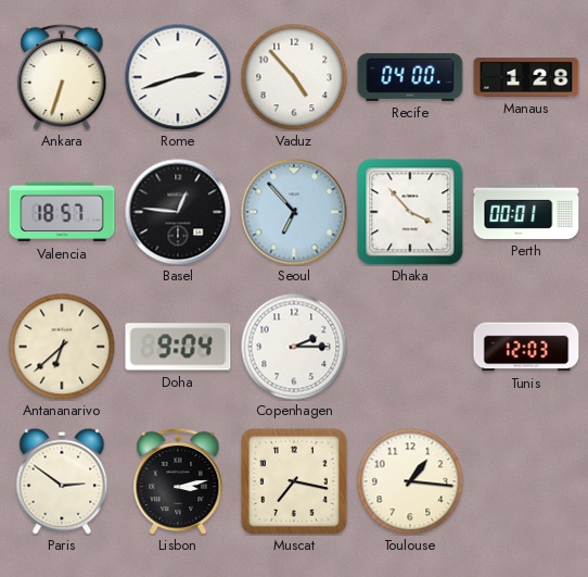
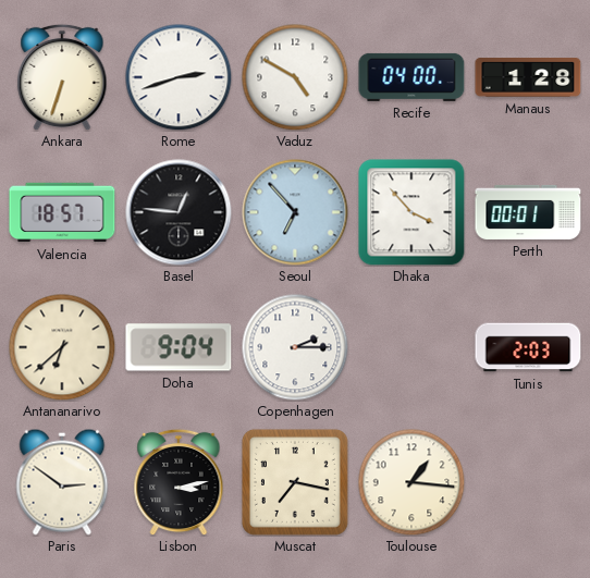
Vaduz: 4:53 -> 4:50
Tunis: 12:03 -> 2:03
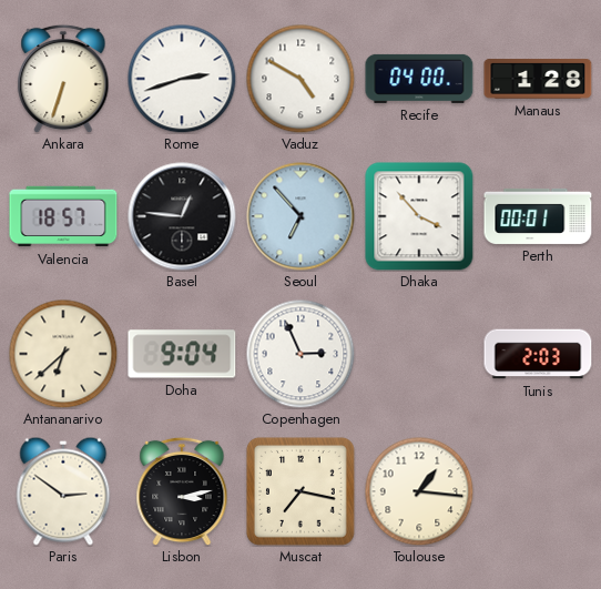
Copenhagen: 2:15 -> 2:56
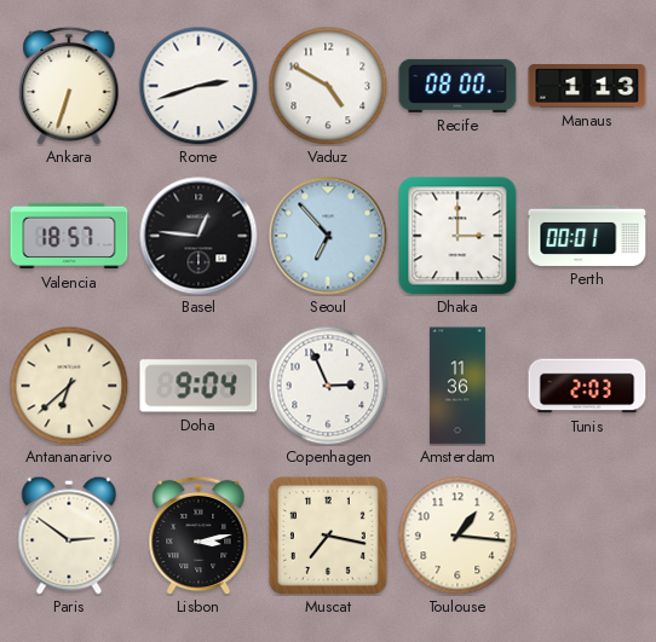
Recife: 04:00 -> 08:00
Manaus: 1:28 -> 1:13
Dhaka: 3:53 -> 3:00
Amsterdam: none -> 11:36
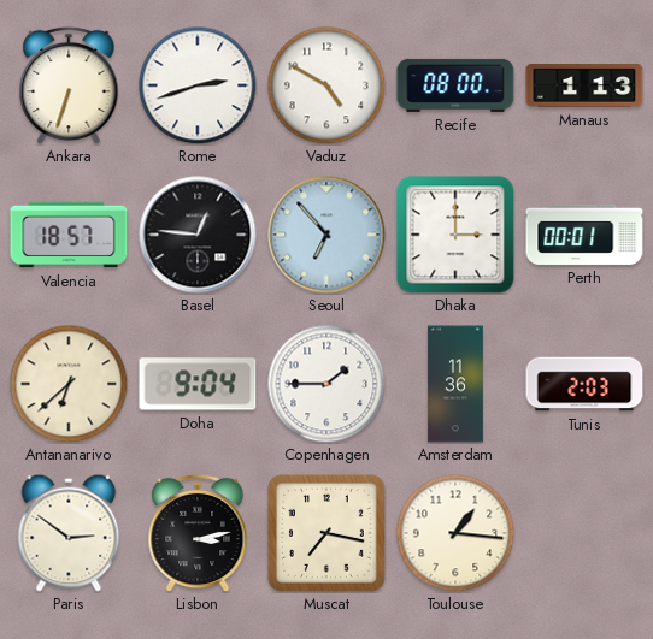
Copenhagen: 2:56 -> 1:45
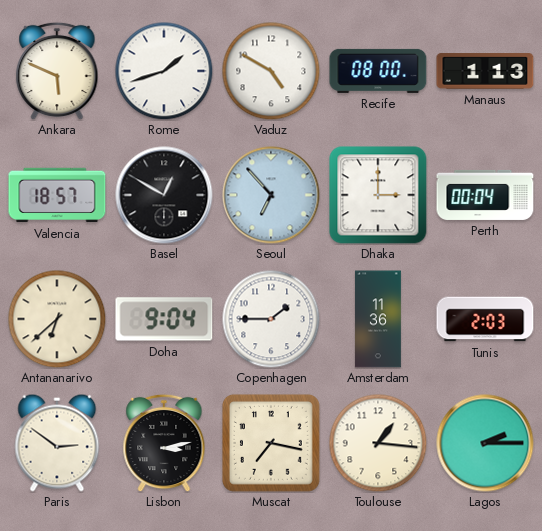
Ankara: 6:33 -> 5:49
Rome: 2:42 -> 1:42
Basel: 12:46 -> 12:50
Perth: 00:01 -> 00:04
Lagos: none -> 2:15
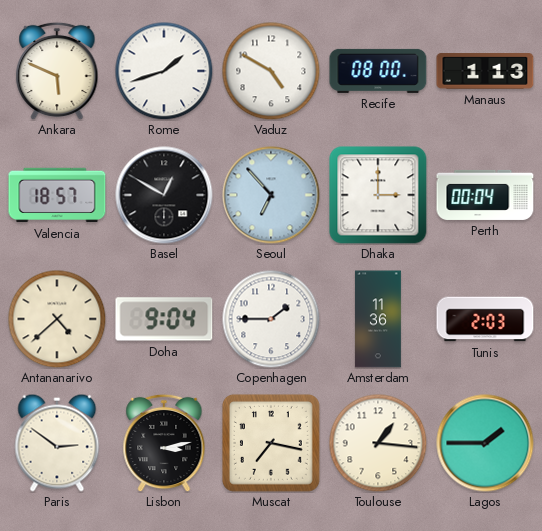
Antananarivo: 6:38 -> 4:38
Lagos: 2:15 -> 1:45
